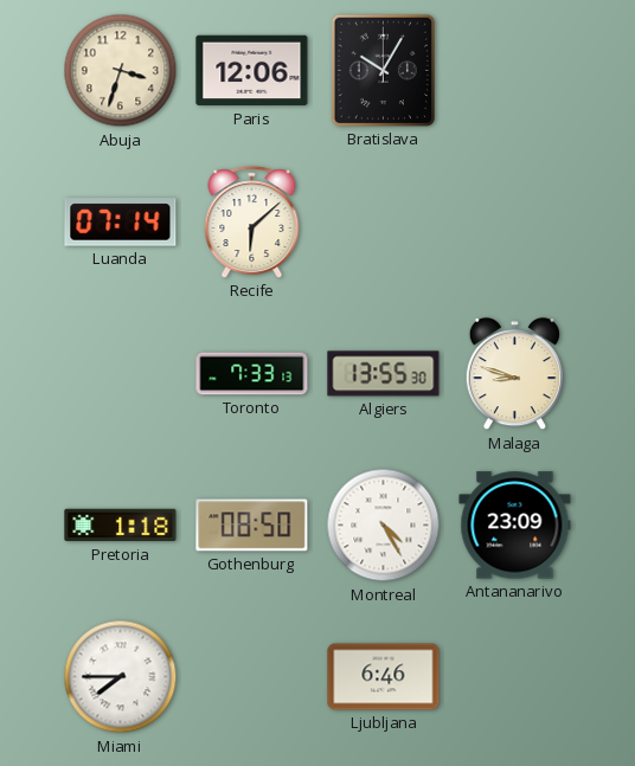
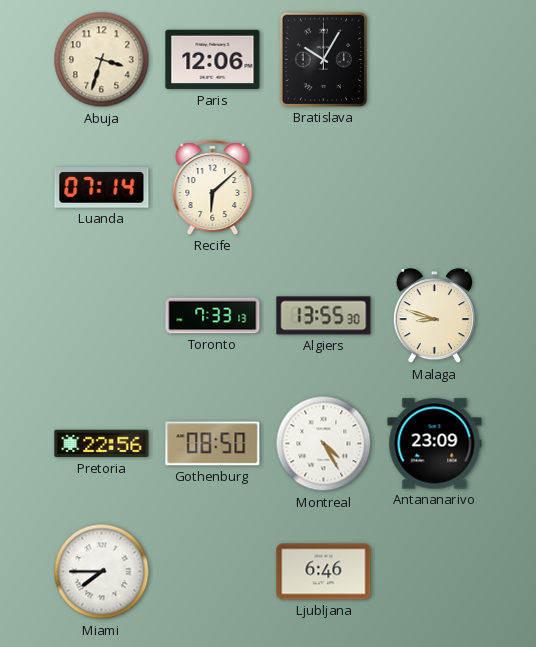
Pretoria: 1:18 -> 22:56
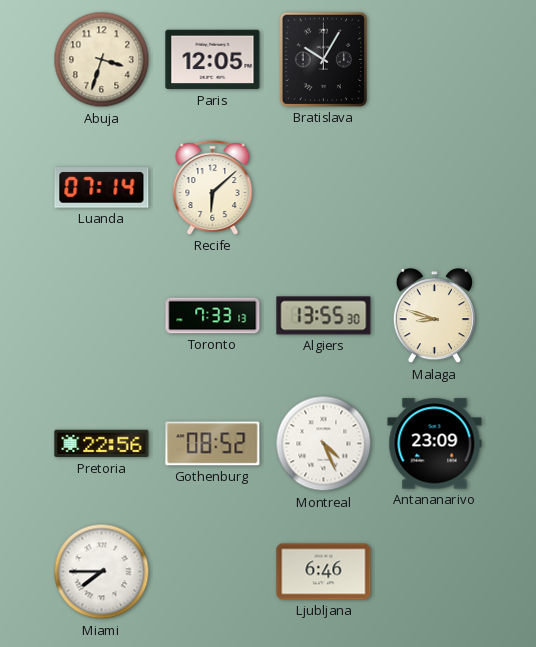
Paris: 12:06 -> 12:05
Gothenburg: 08:50 -> 08:52
Montreal: 4:25 -> 4:26
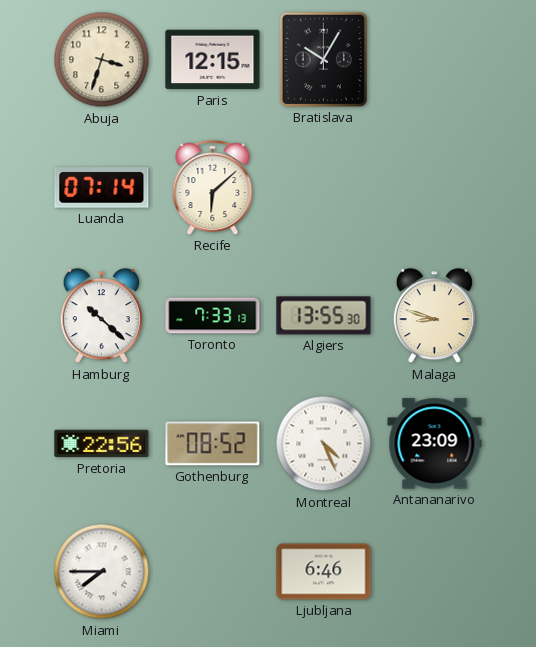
Paris: 12:05 -> 12:15
Hamburg: none -> 10:22
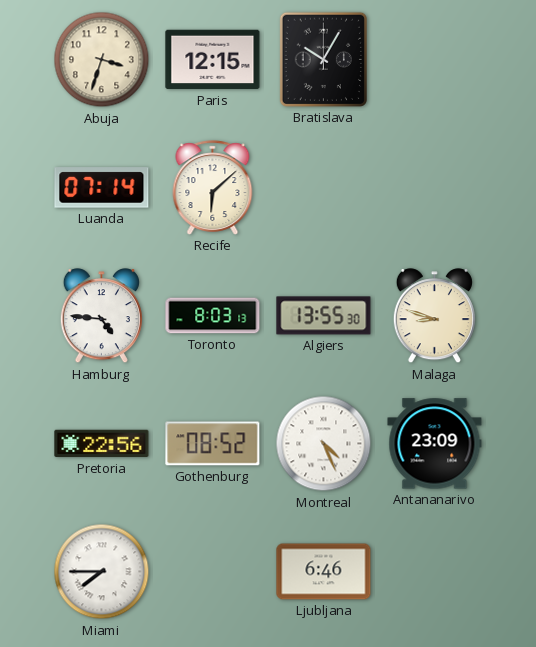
Hamburg: 10:22 -> 4:46
Toronto: 7:33 -> 8:03
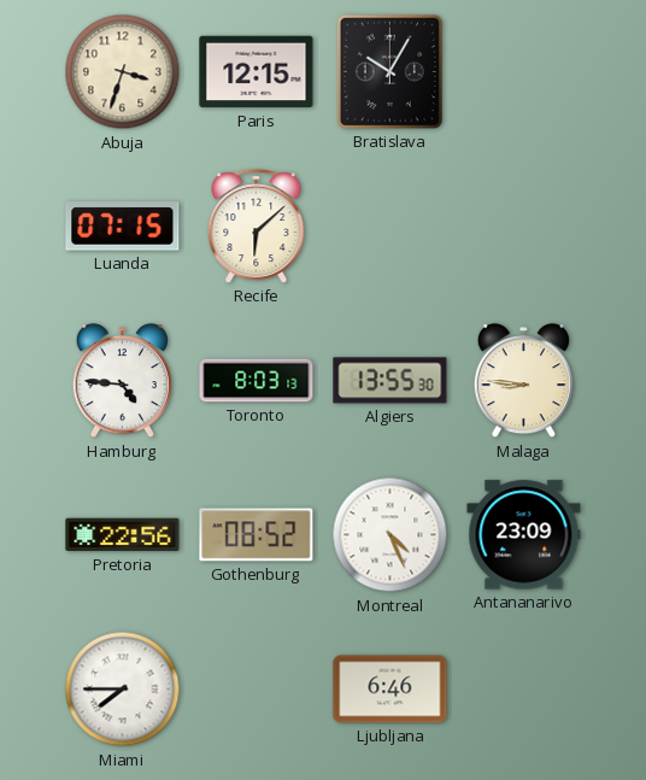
Luanda: 07:14 -> 07:15
Malaga: 8:48 -> 8:46
